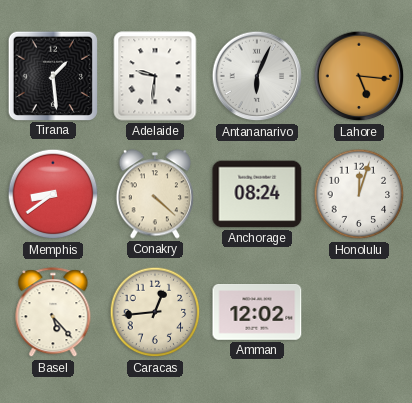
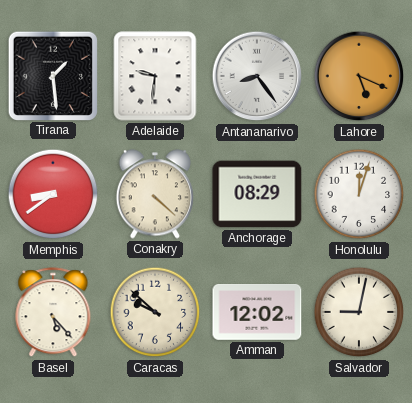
Antananarivo: 6:04 -> 8:24
Lahore: 5:16 -> 5:19
Anchorage: 08:24 -> 08:29
Caracas: 12:44 -> 9:52
Salvador: none -> 9:02
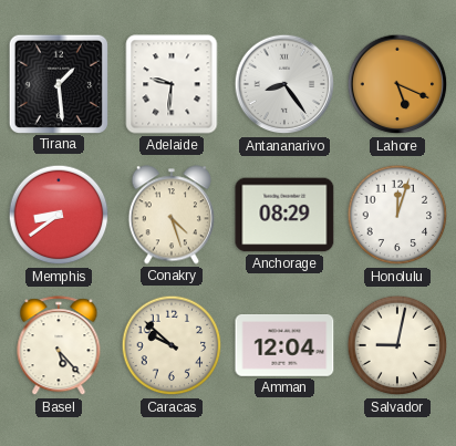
Conakry: 4:22 -> 4:27
Amman: 12:02 -> 12:04
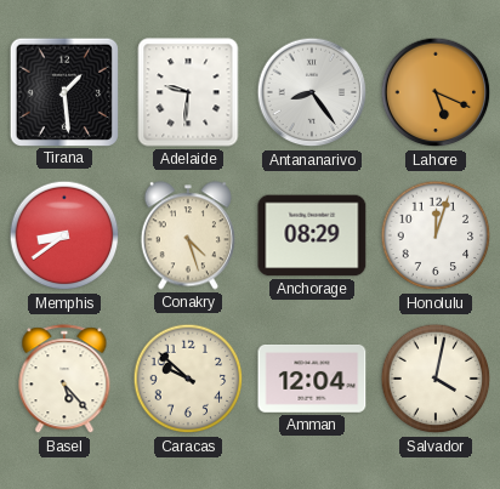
Salvador: 9:02 -> 4:02
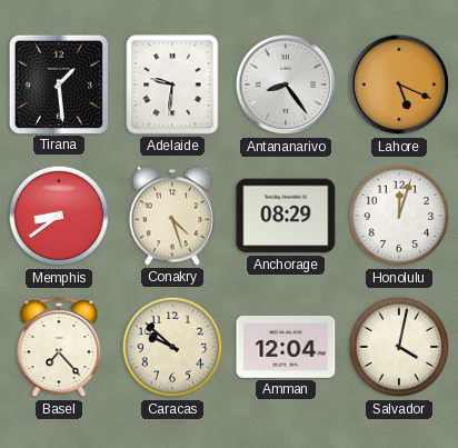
Basel: 5:23 -> 7:23
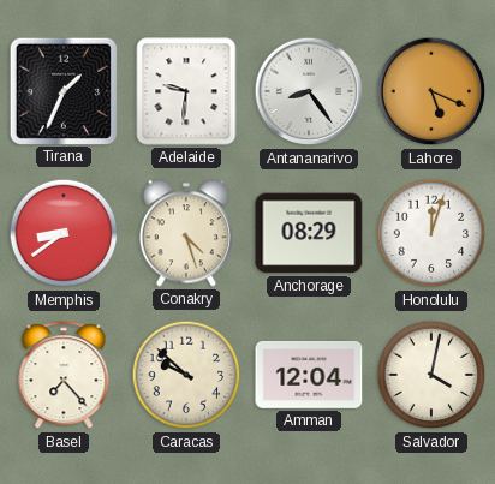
Tirana: 1:29 -> 1:34
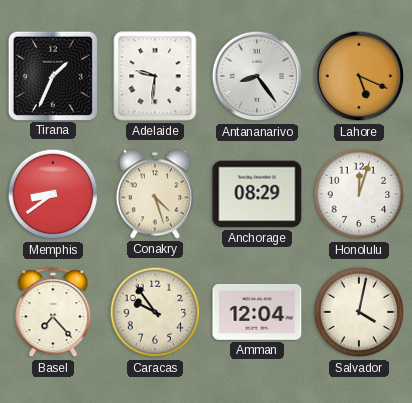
Caracas: 9:52 -> 9:54
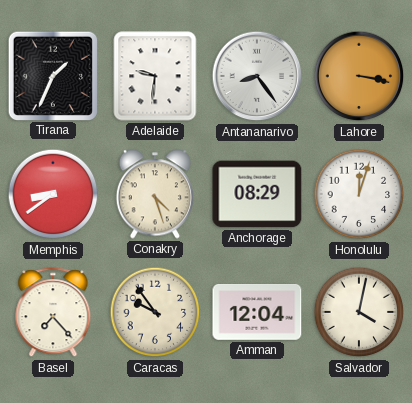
Lahore: 5:19 -> 3:17
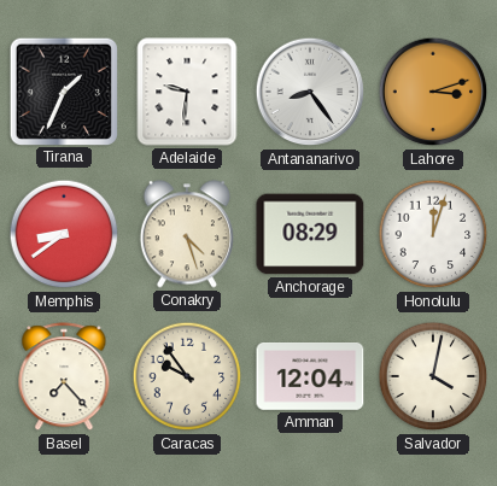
Lahore: 3:17 -> 3:12
